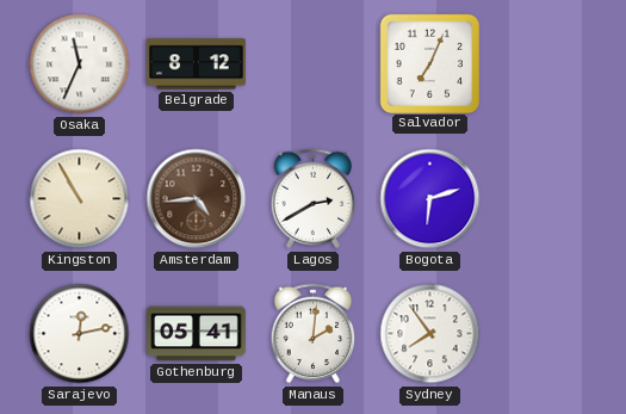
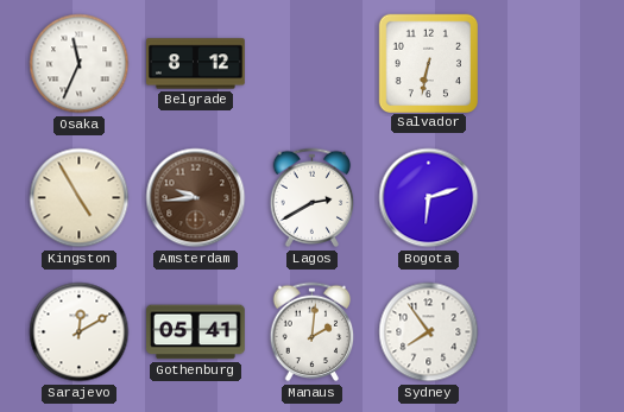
Salvador: 7:04 -> 6:32
Kingston: 10:55 -> 4:55
Amsterdam: 4:44 -> 9:44
Sarajevo: 12:13 -> 12:10
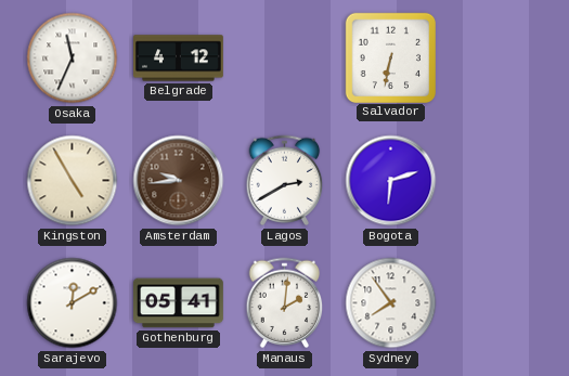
Belgrade: 8:12 -> 4:12
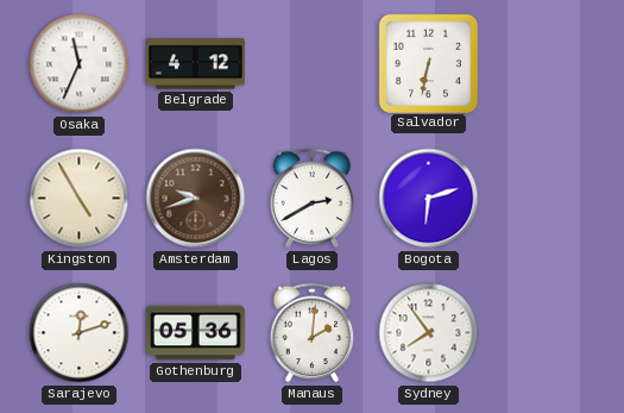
Amsterdam: 9:44 -> 9:42
Sarajevo: 12:10 -> 12:12
Gothenburg: 05:41 -> 05:36
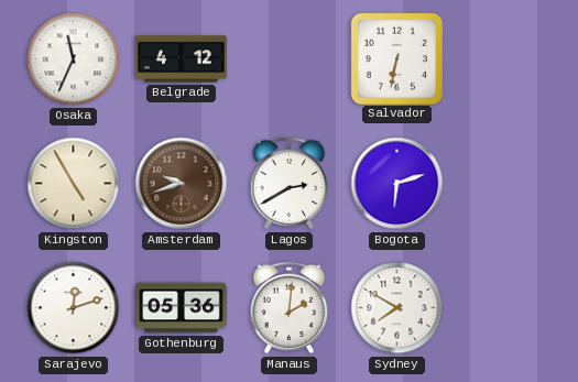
Sydney: 7:54 -> 7:50
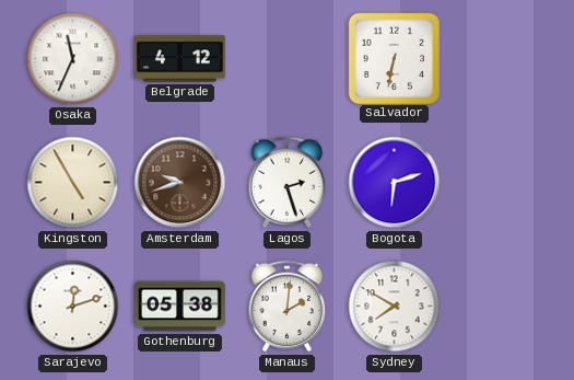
Lagos: 2:40 -> 2:27
Gothenburg: 05:36 -> 05:38
